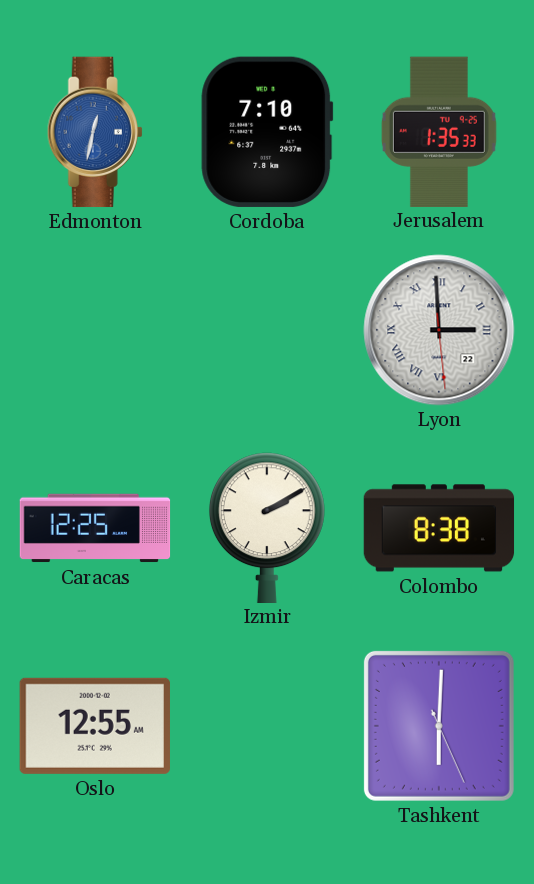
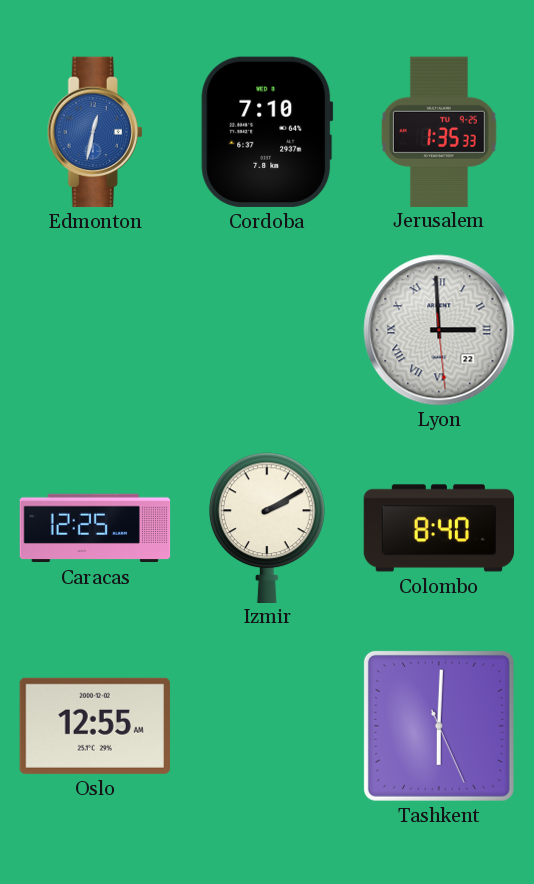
Colombo: 8:38 -> 8:40
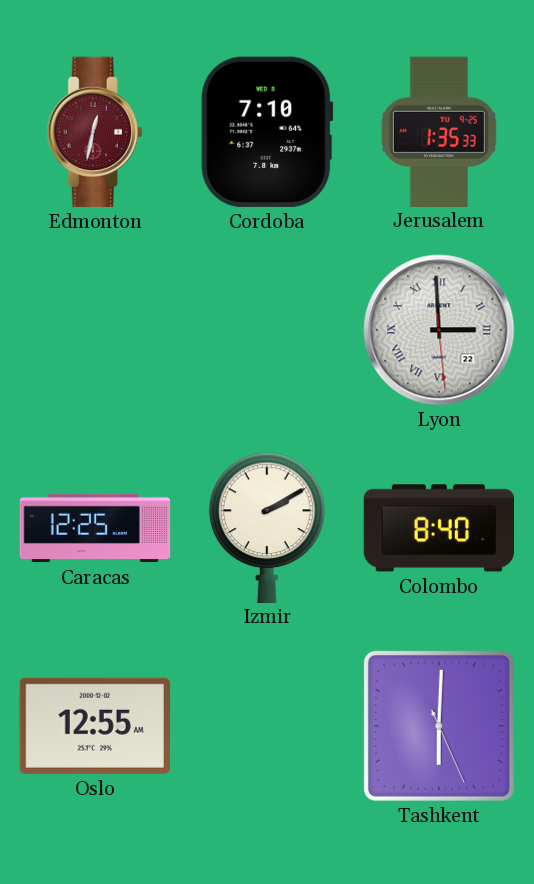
Edmonton dial: blue -> burgundy
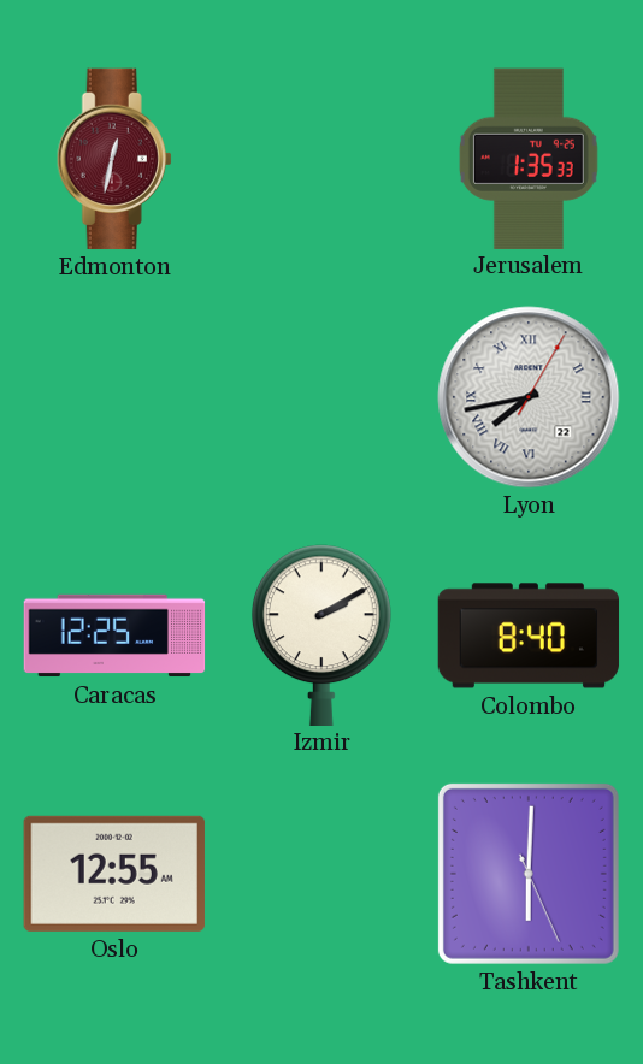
Cordoba: 7:10 -> none
Lyon: 2:59 -> 7:43
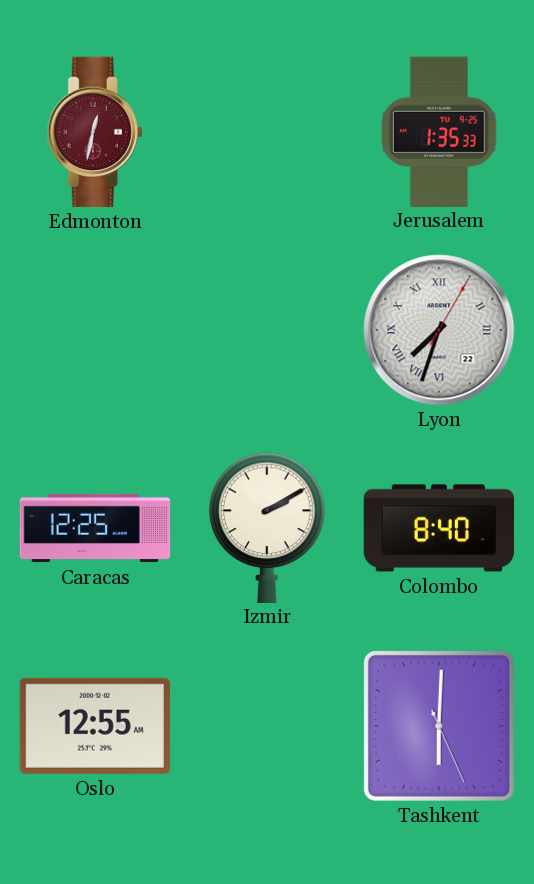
Lyon: 7:43 -> 7:33
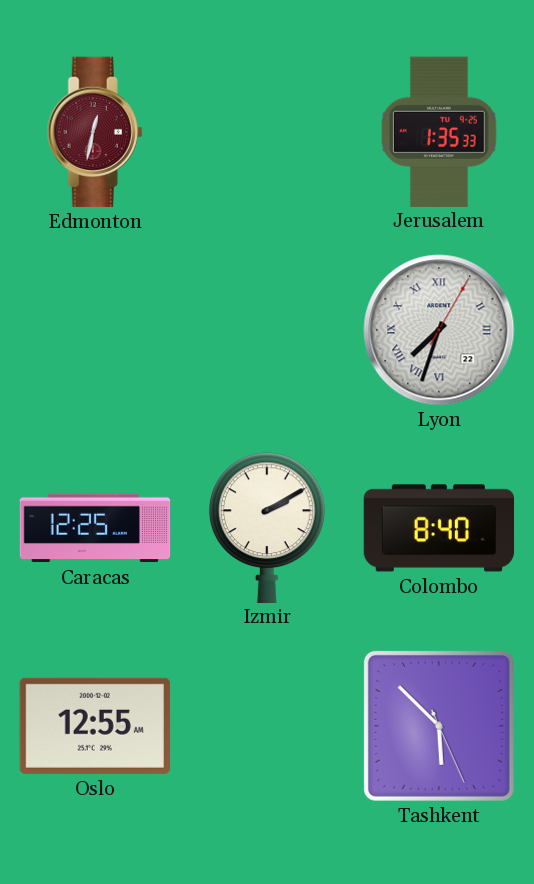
Tashkent: 6:00 -> 5:52
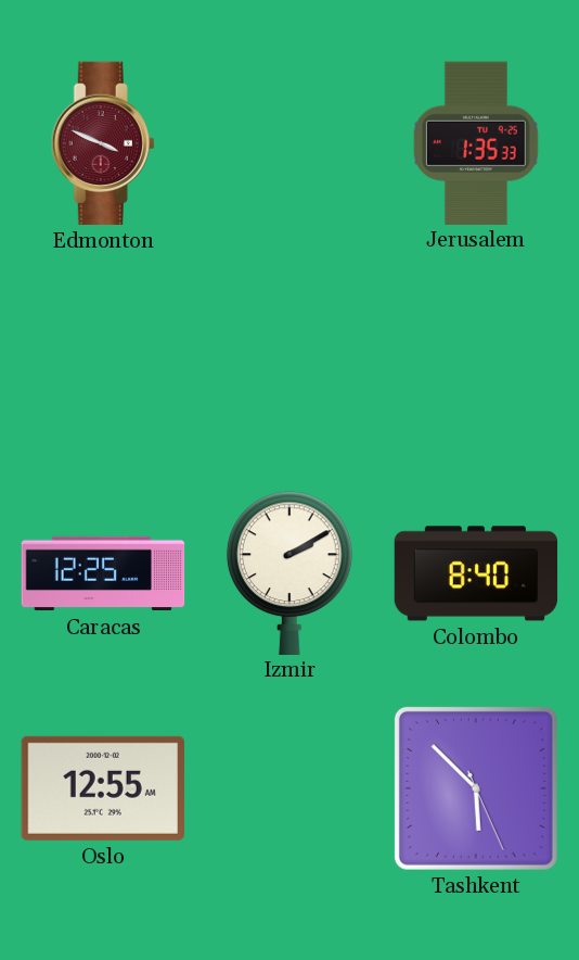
Edmonton: 12:32 -> 3:49
Lyon: 7:33 -> none
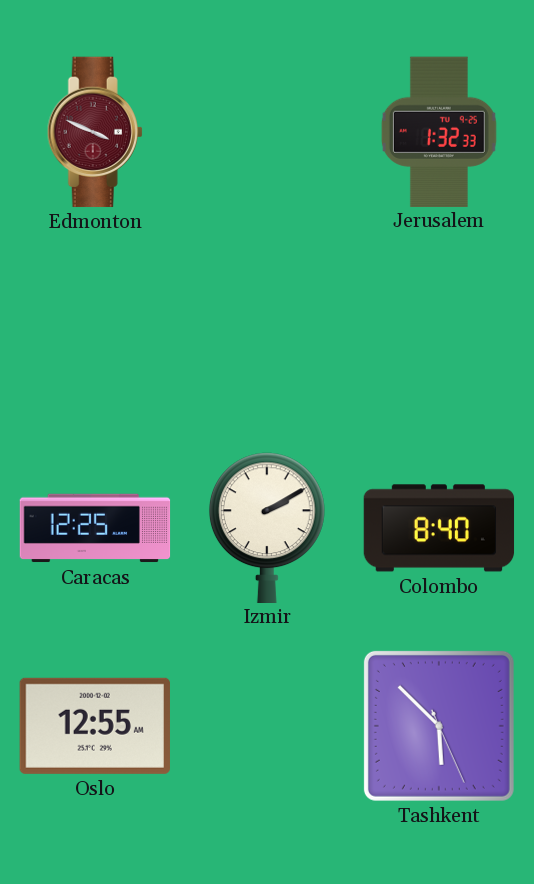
Jerusalem: 1:35 -> 1:32
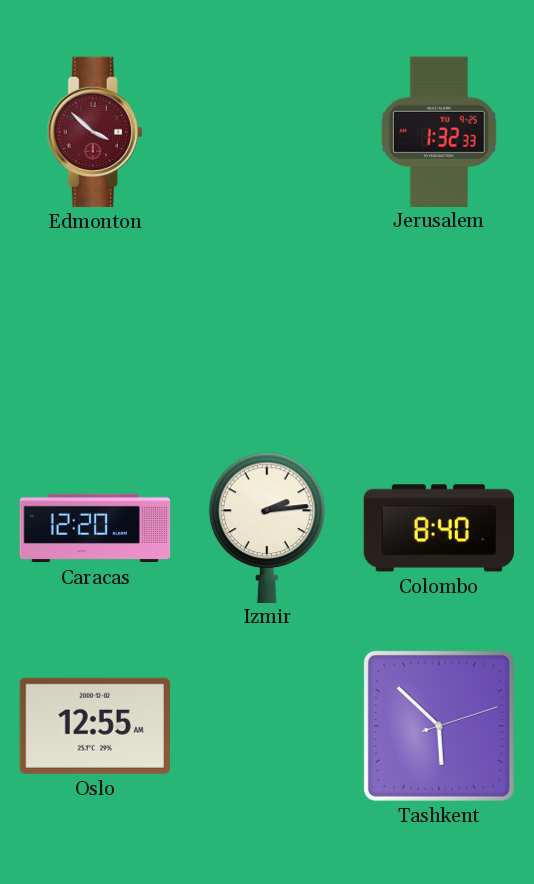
Edmonton: 3:49 -> 3:52
Caracas: 12:25 -> 12:20
Izmir: 2:10 -> 2:14
Tashkent: 5:52:26 -> 5:52:12
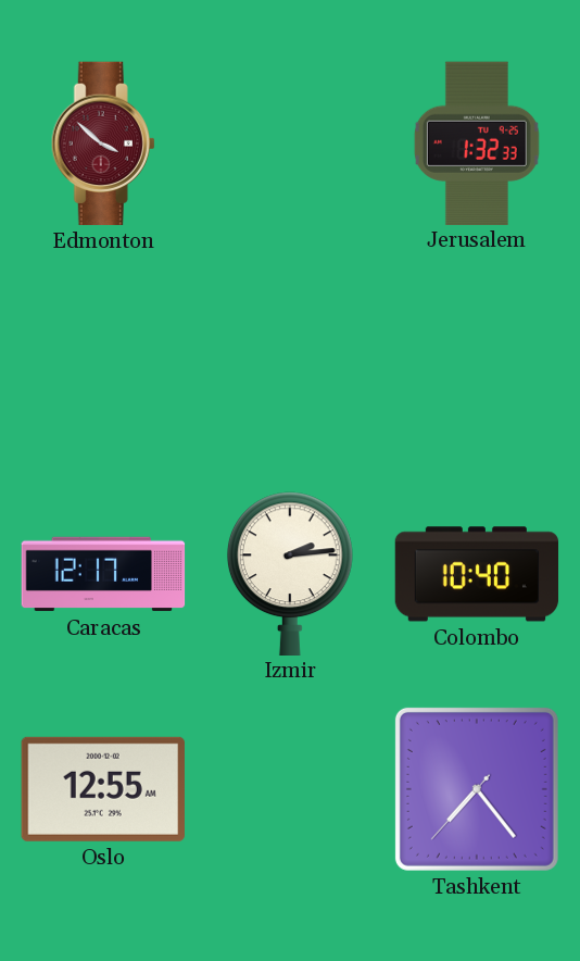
Caracas: 12:20 -> 12:17
Colombo: 8:40 -> 10:40
Tashkent: 5:52 -> 7:23
